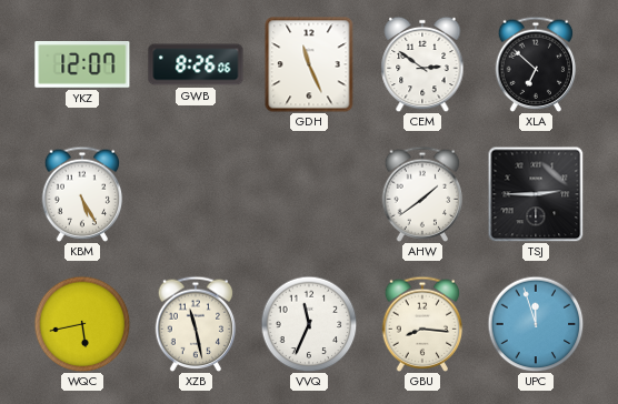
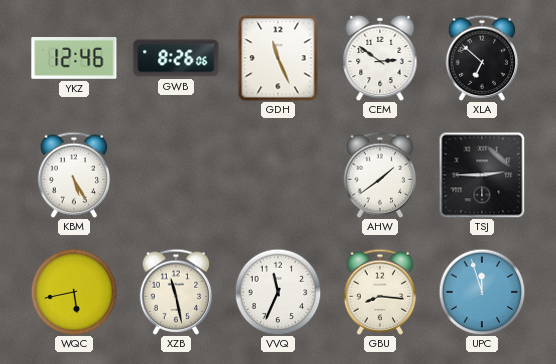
YKZ: 12:07 -> 12:46
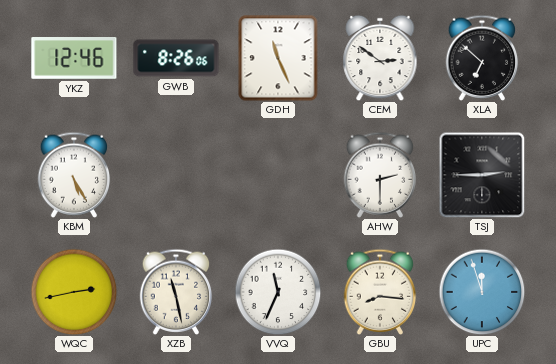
AHW: 1:39 -> 2:30
WQC: 5:43 -> 2:43
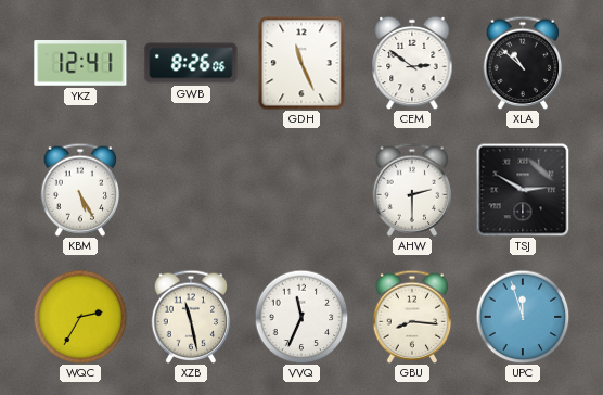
YKZ: 12:46 -> 12:41
XLA: 6:52 -> 10:52
TSJ: 2:45 -> 2:50
WQC: 2:43 -> 2:35
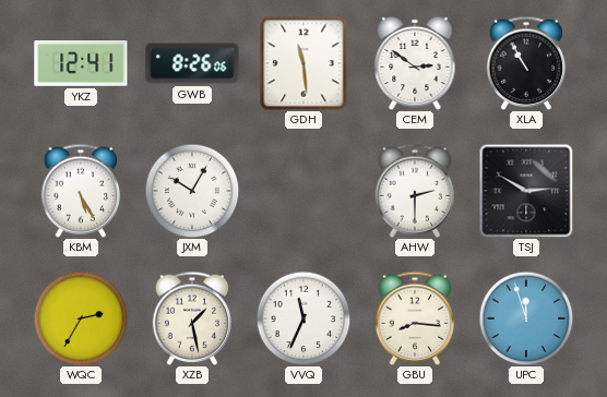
GDH: 11:26 -> 11:29
XLA: 10:52 -> 10:55
JXM: none -> 10:05
XZB: 11:28 -> 1:28
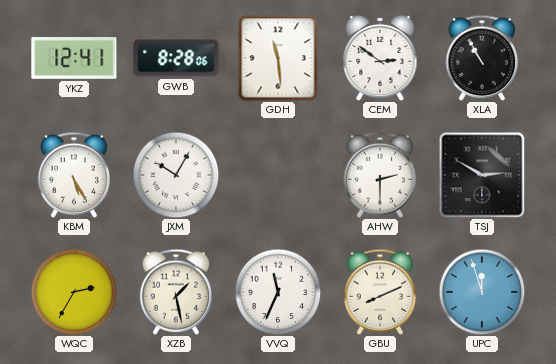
GWB: 8:26 -> 8:28
GBU: 8:16 -> 8:11
